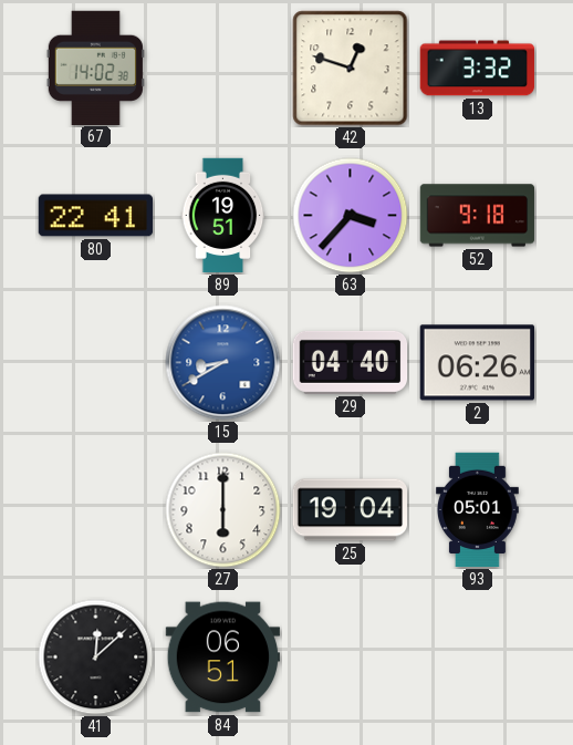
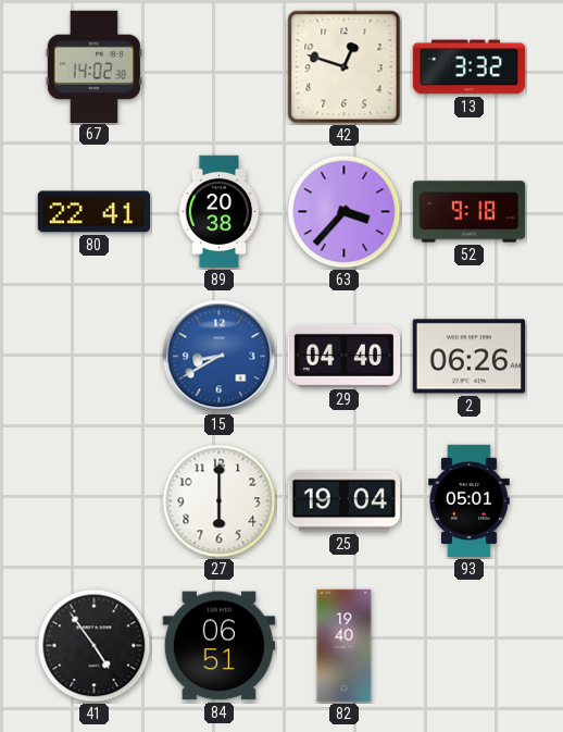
89: 19:51 -> 20:38
41: 12:08 -> 4:54
82: none -> 19:40
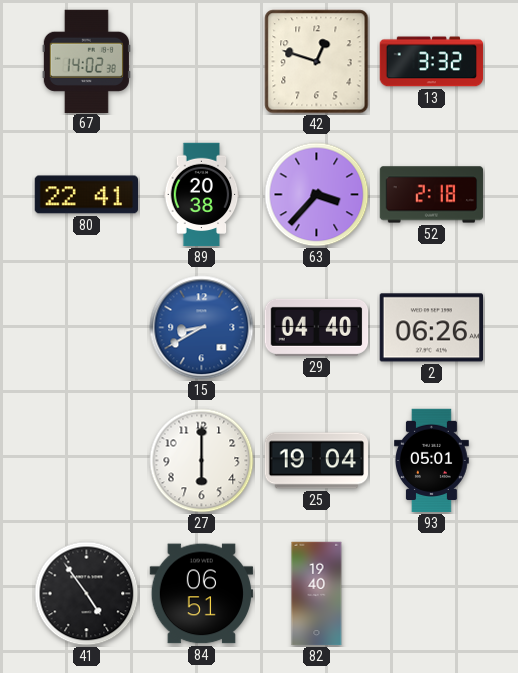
52: 9:18 -> 2:18
